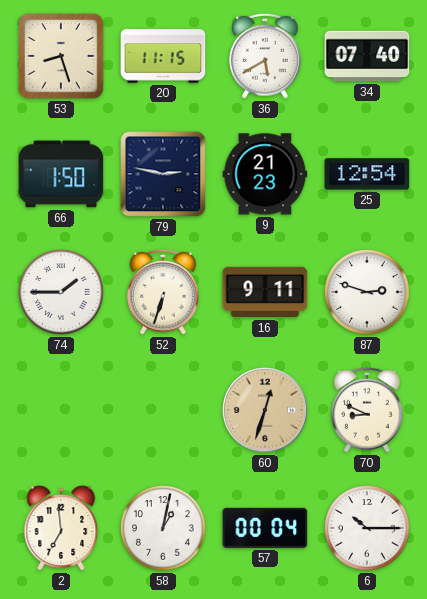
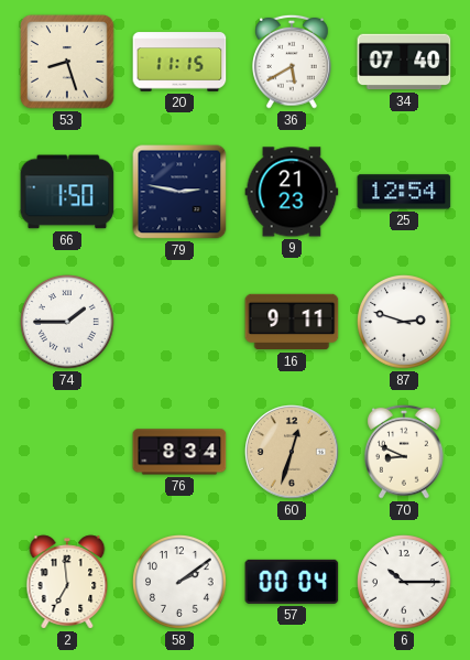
52: 6:33 -> none
76: none -> 8:34
58: 1:02 -> 2:09
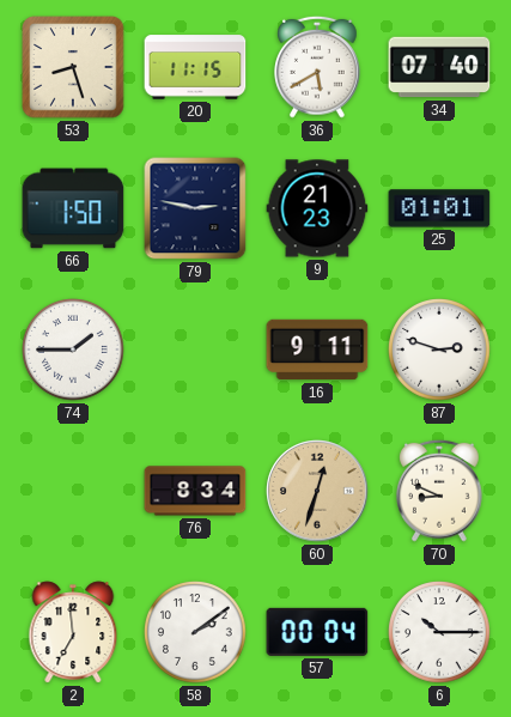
25: 12:54 -> 01:01
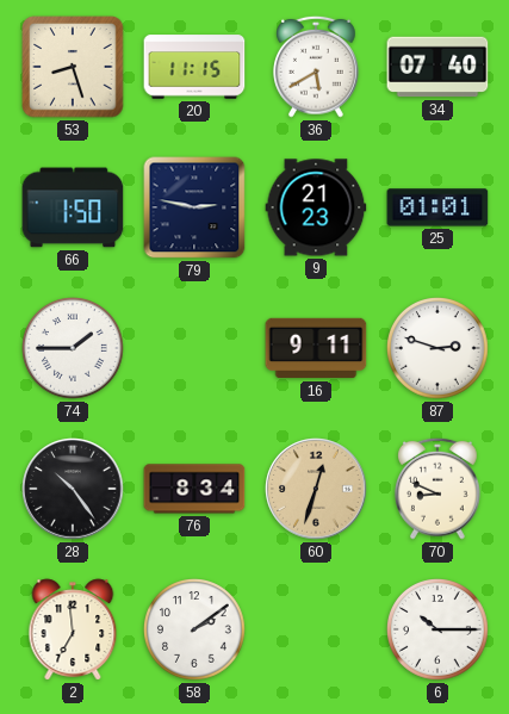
28: none -> 10:24
57: 00:04 -> none
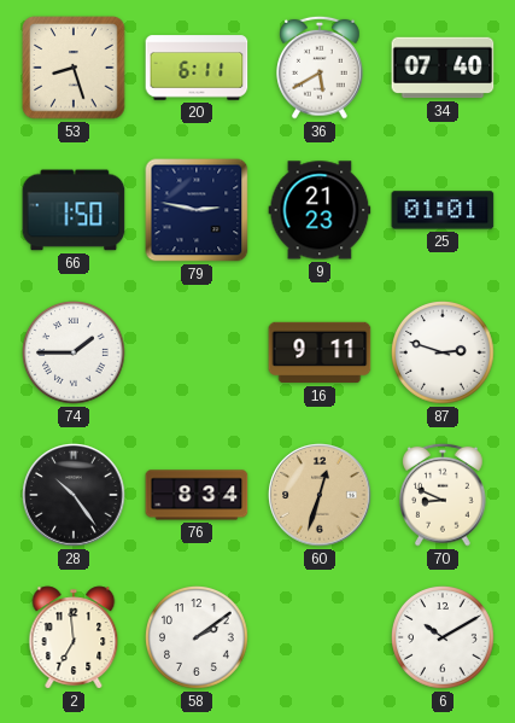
20: 11:15 -> 6:11
6: 10:15 -> 10:10
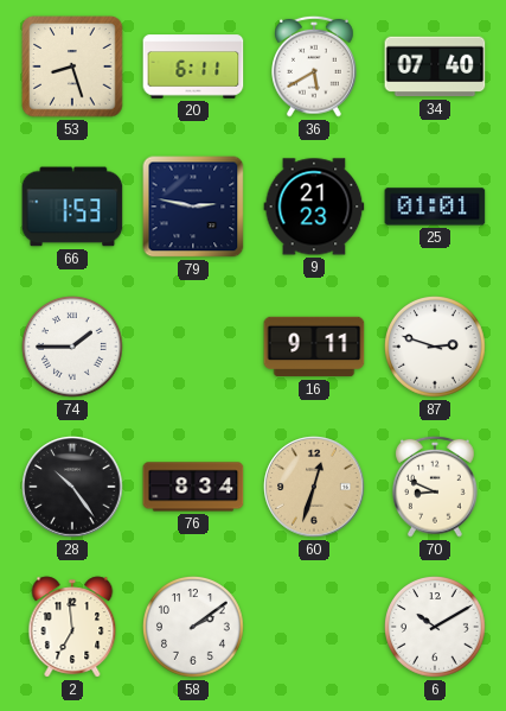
66: 1:50 -> 1:53
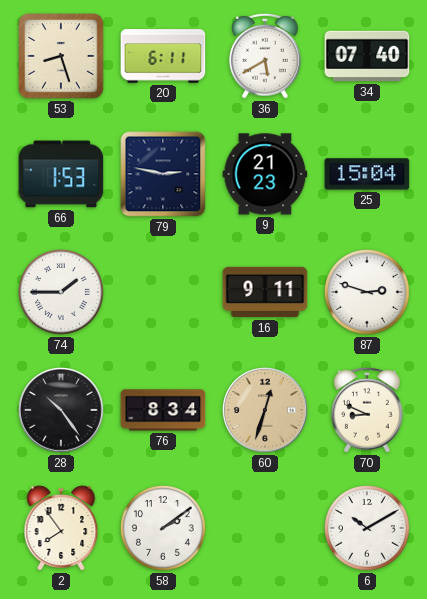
25: 01:01 -> 15:04
2: 6:59 -> 7:54
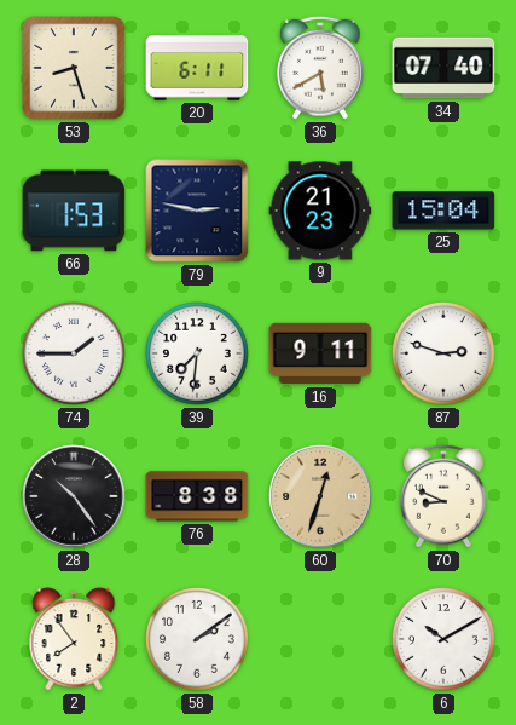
39: none -> 7:31
76: 8:34 -> 8:38
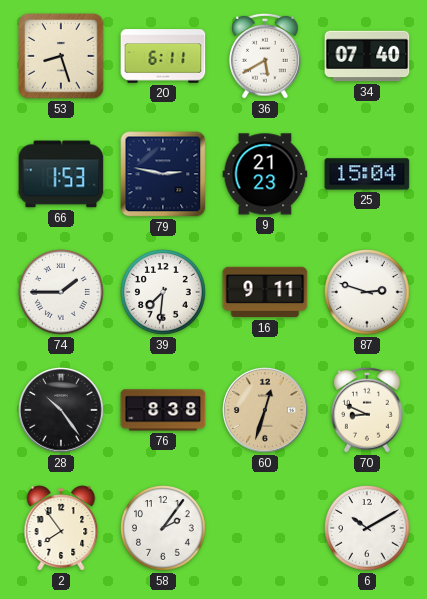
58: 2:09 -> 2:06
